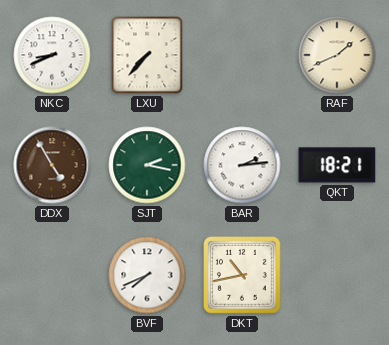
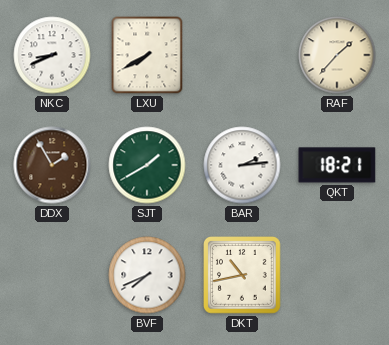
LXU: 7:37 -> 7:40
RAF: 1:41 -> 1:37
DDX: 4:55 -> 1:55
SJT: 2:17 -> 1:40
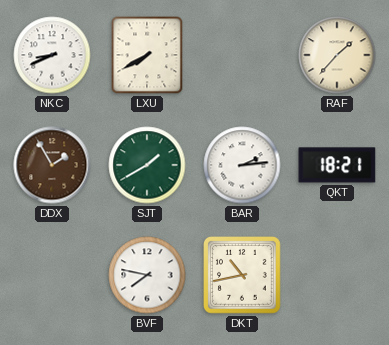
BVF: 7:41 -> 7:47
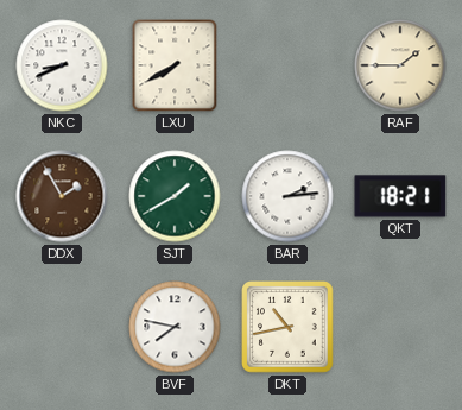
RAF: 1:37 -> 1:45
